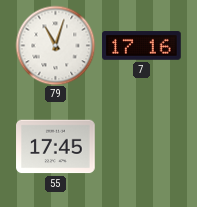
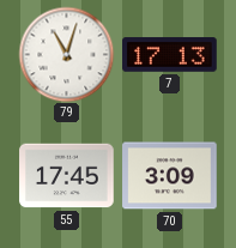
7: 17:16 -> 17:13
70: none -> 3:09
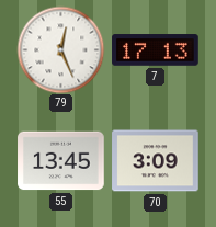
79: 11:03 -> 12:26
55: 17:45 -> 13:45
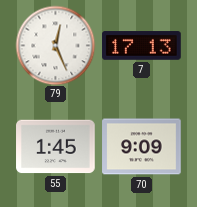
55: 13:45 -> 1:45
70: 3:09 -> 9:09
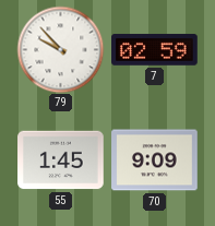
79: 12:26 -> 9:53
7: 17:13 -> 02:59
